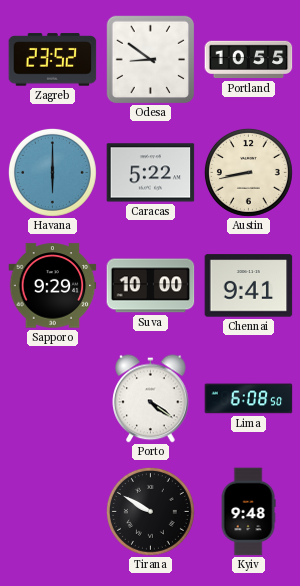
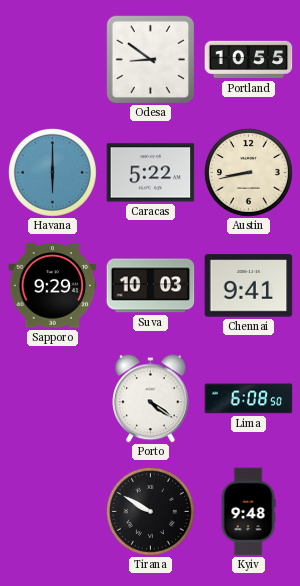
Zagreb: 23:52 -> none
Suva: 10:00 -> 10:03
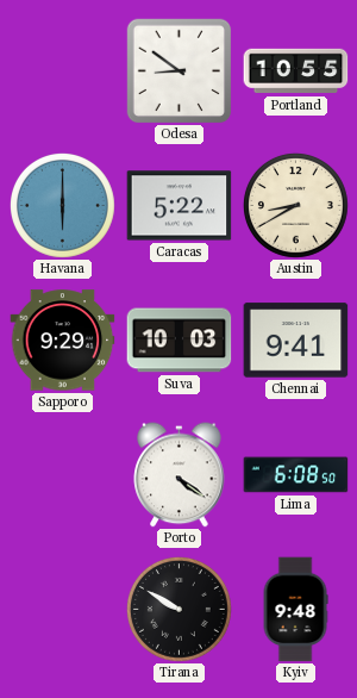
Austin: 8:43 -> 8:40
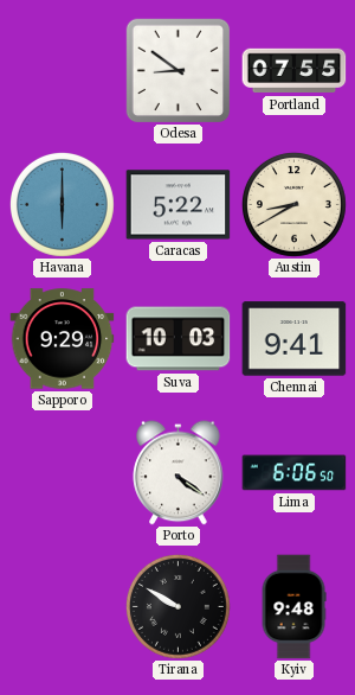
Portland: 10:55 -> 07:55
Lima: 6:08 -> 6:06
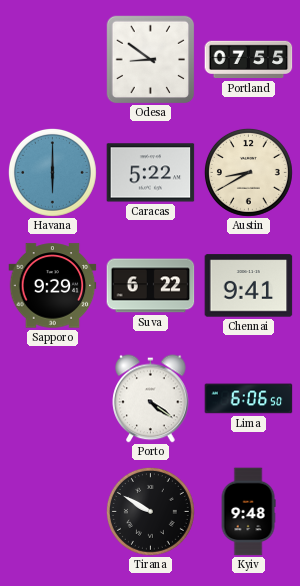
Suva: 10:03 -> 6:22
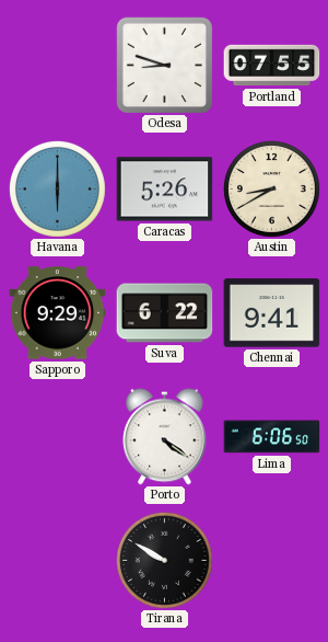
Odesa: 8:51 -> 8:48
Caracas: 5:22 -> 5:26
Kyiv: 9:48 -> none
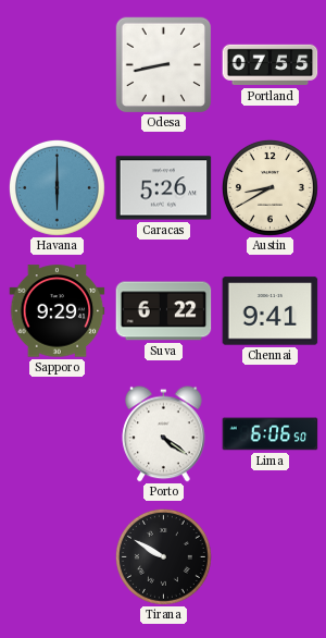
Odesa: 8:48 -> 8:43
